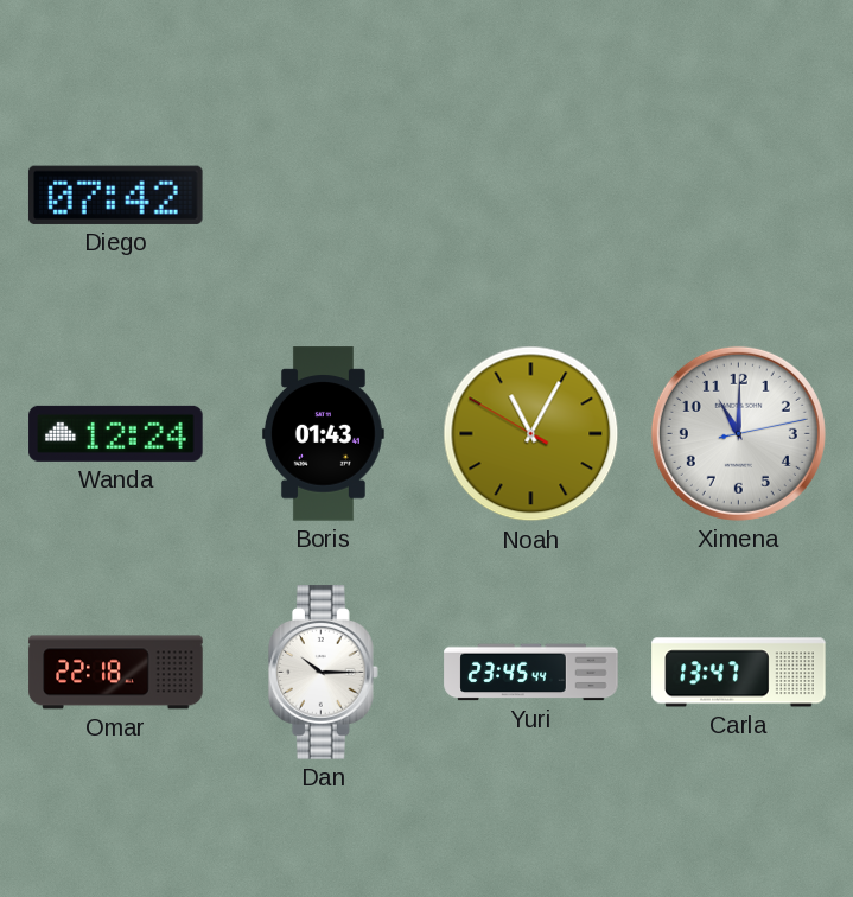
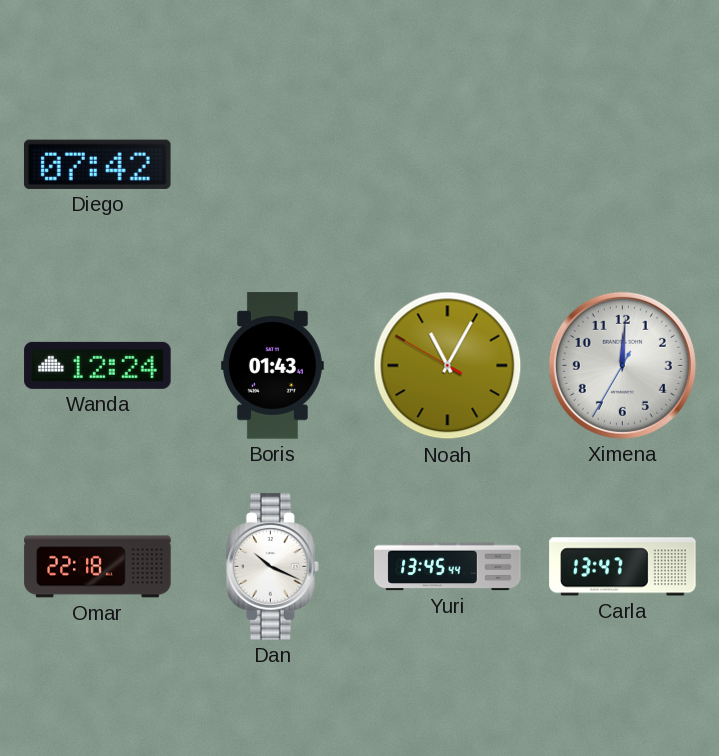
Ximena: 11:00 -> 12:00
Dan: 10:15 -> 10:19
Yuri: 23:45 -> 13:45
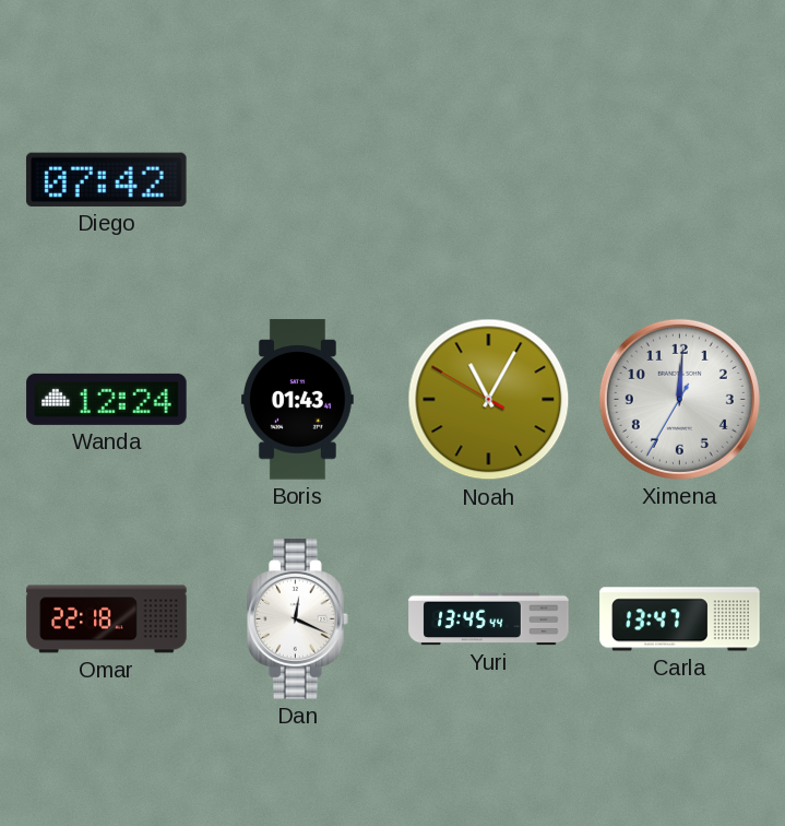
Dan: 10:19 -> 12:19
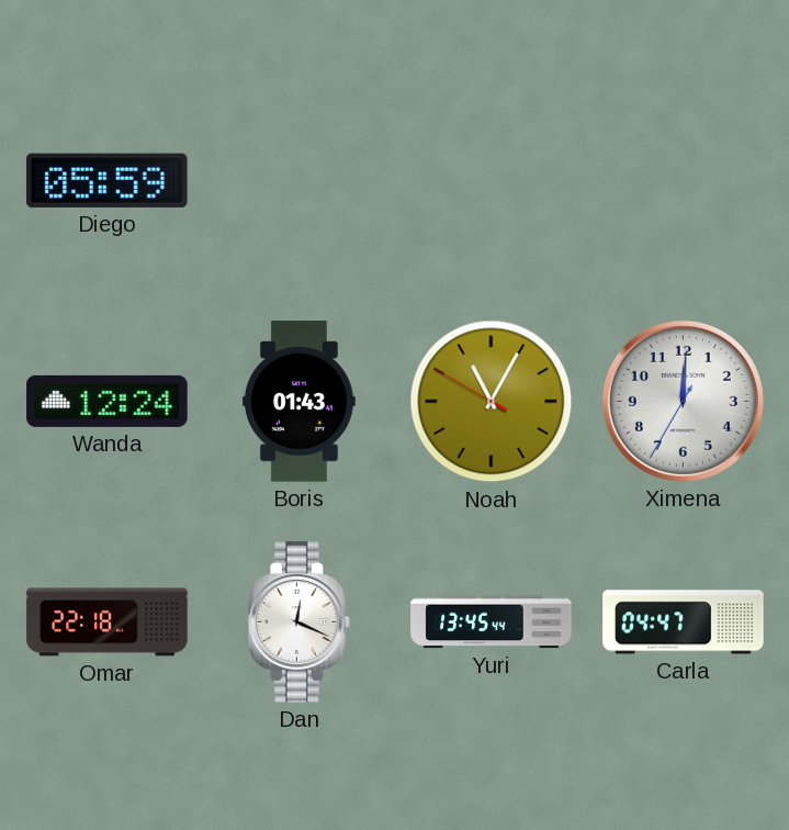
Diego: 07:42 -> 05:59
Carla: 13:47 -> 04:47
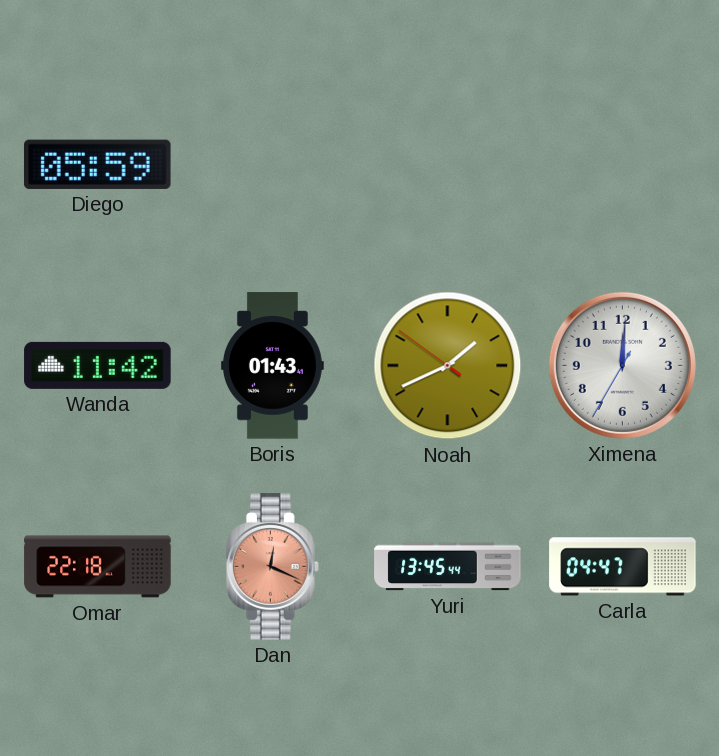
Wanda: 12:24 -> 11:42
Noah: 11:04 -> 1:40
Dan dial: white -> salmon
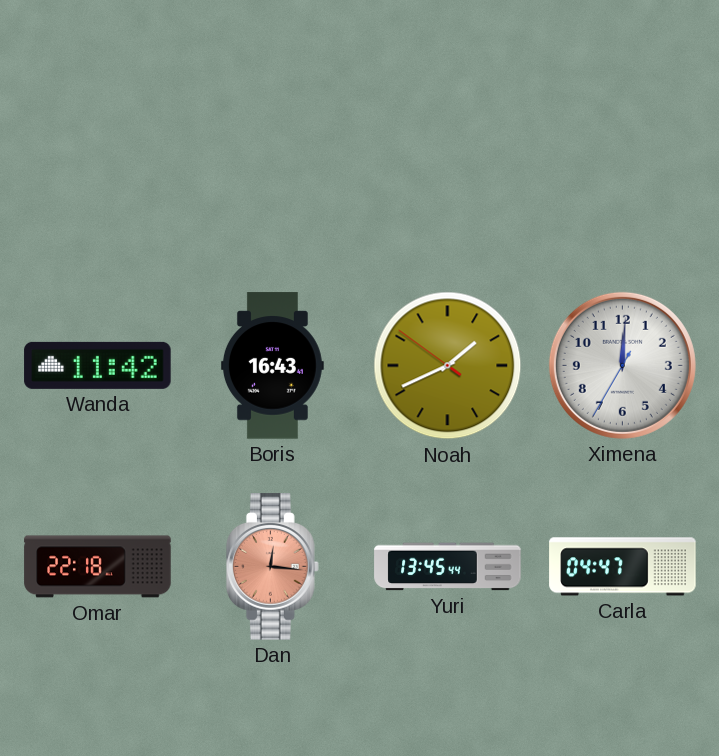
Diego: 05:59 -> none
Boris: 01:43 -> 16:43
Dan: 12:19 -> 12:16
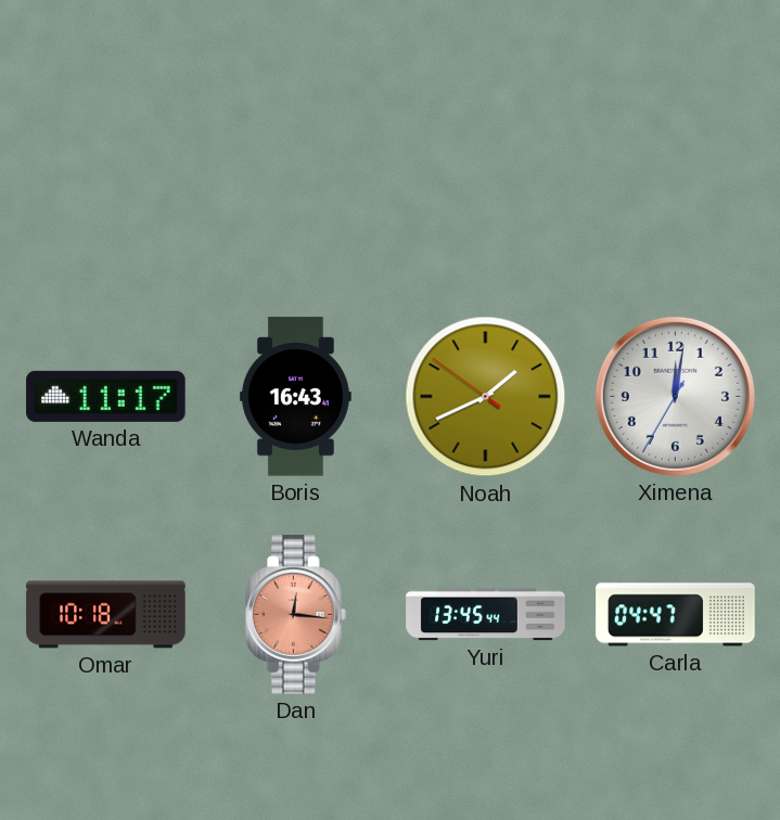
Wanda: 11:42 -> 11:17
Ximena: 12:00 -> 12:01
Omar: 22:18 -> 10:18
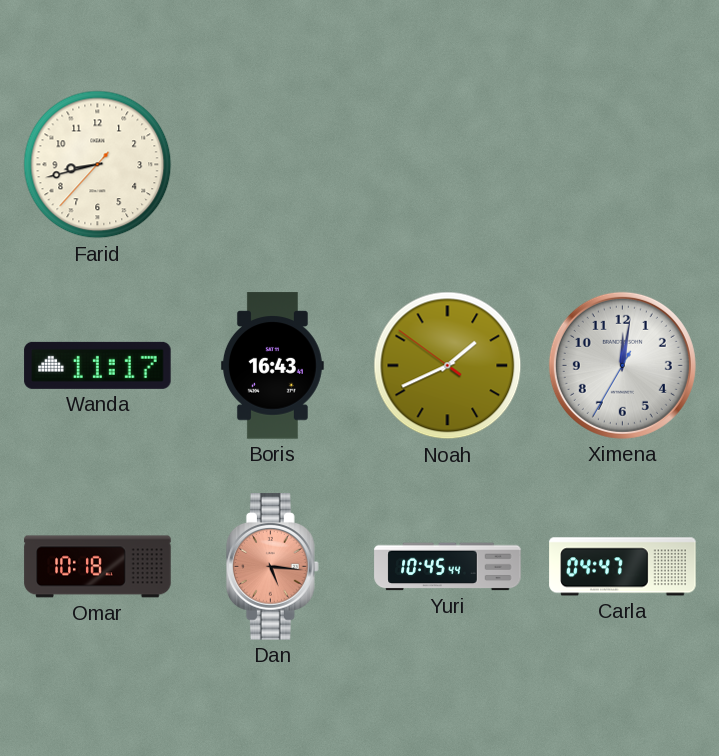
Farid: none -> 8:42
Dan: 12:16 -> 5:16
Yuri: 13:45 -> 10:45
